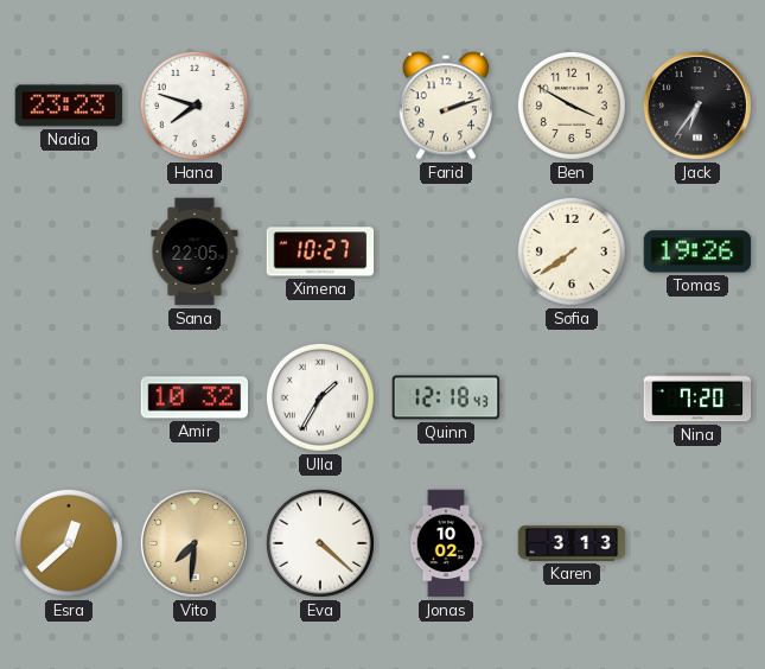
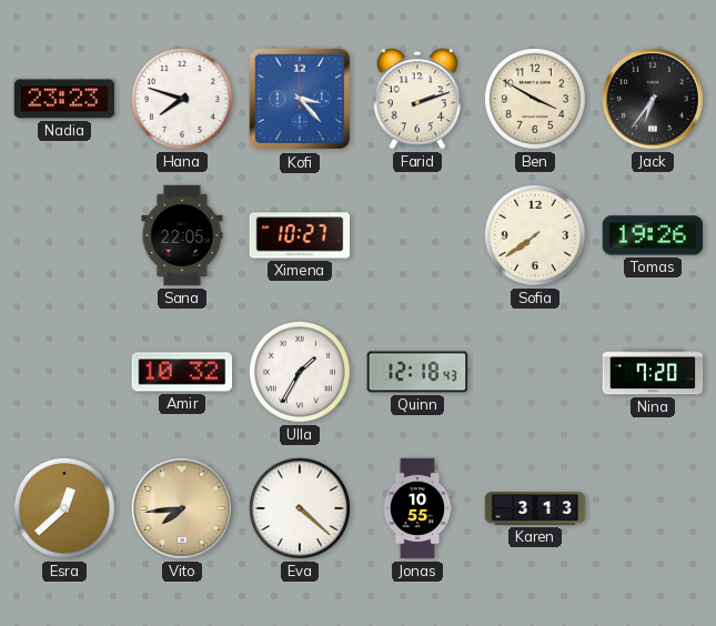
Kofi: none -> 3:23
Vito: 7:31 -> 7:44
Jonas: 10:02 -> 10:55
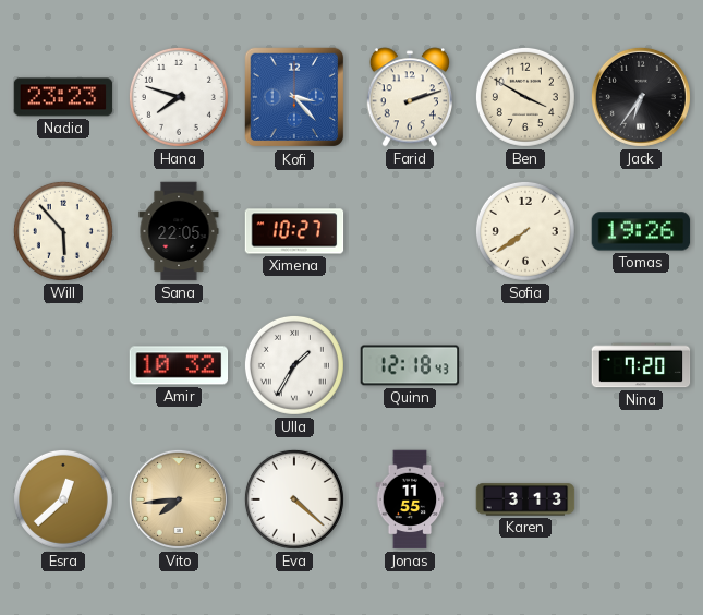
Will: none -> 5:53
Jonas: 10:55 -> 11:55
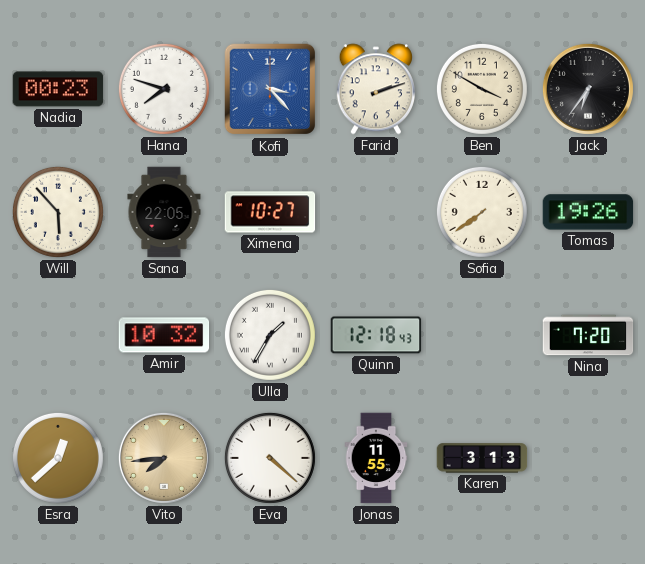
Nadia: 23:23 -> 00:23
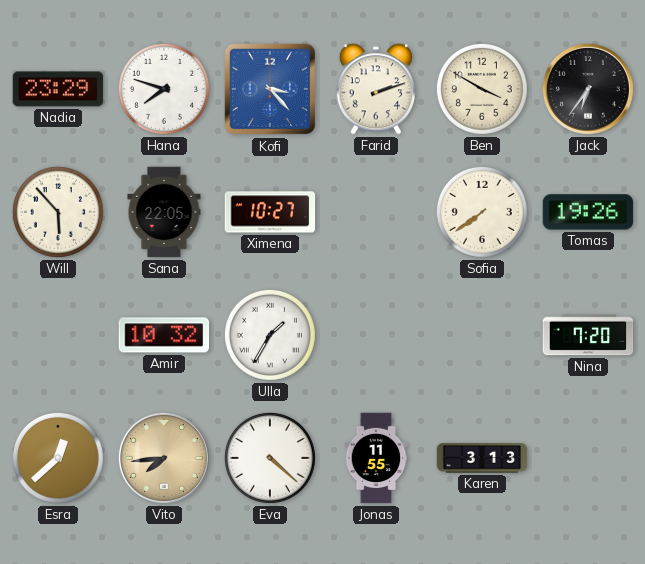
Nadia: 00:23 -> 23:29
Quinn: 12:18 -> none
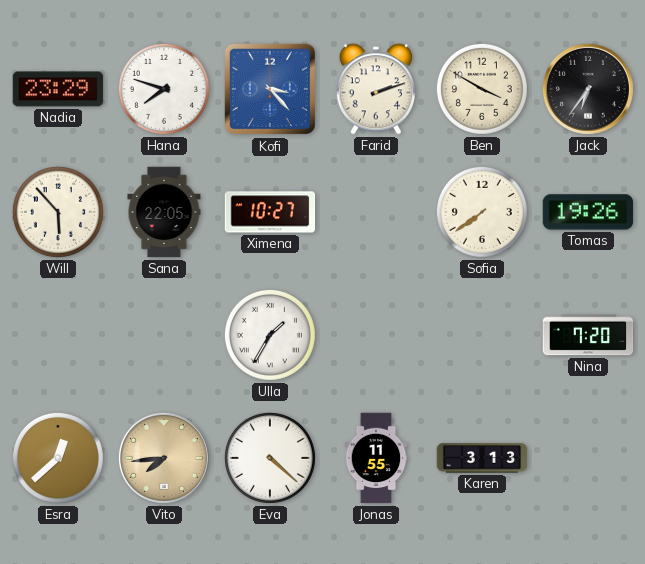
Amir: 10:32 -> none
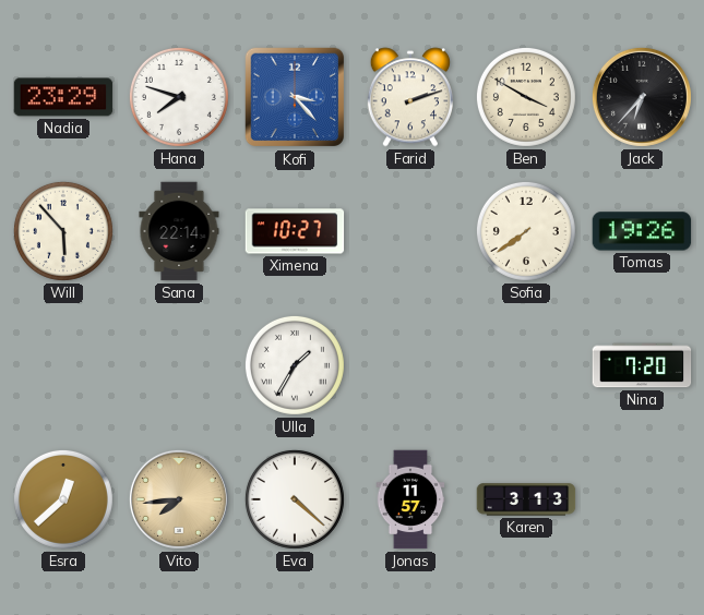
Jack: 6:36 -> 6:37
Sana: 22:05 -> 22:14
Jonas: 11:55 -> 11:57
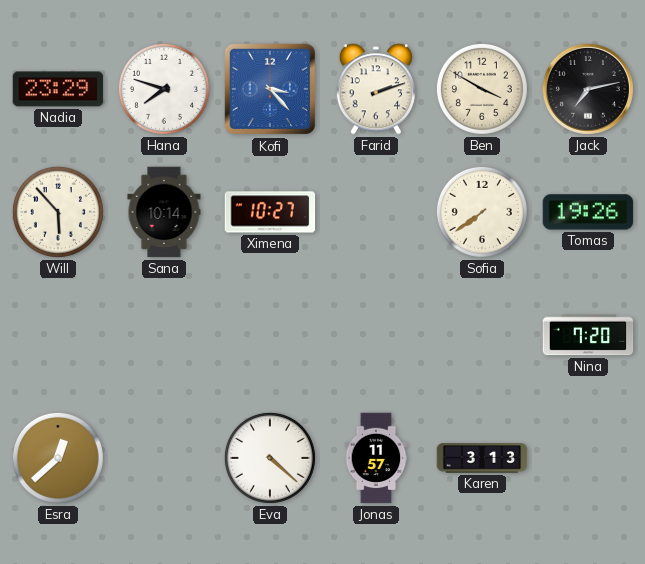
Jack: 6:37 -> 7:13
Sana: 22:14 -> 10:14
Ulla: 1:35 -> none
Vito: 7:44 -> none
